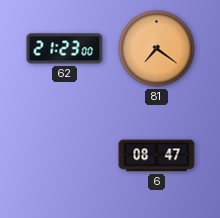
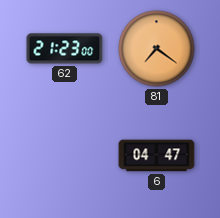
6: 08:47 -> 04:47
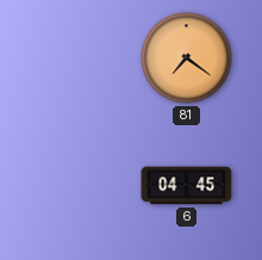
62: 21:23 -> none
6: 04:47 -> 04:45
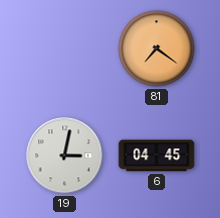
19: none -> 3:02
